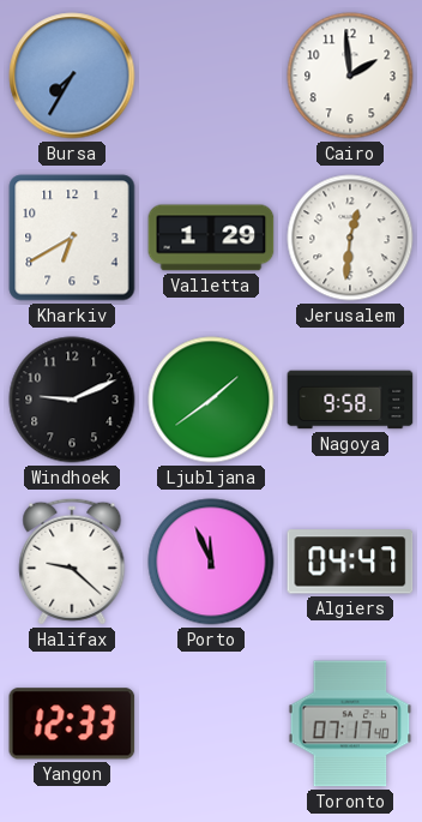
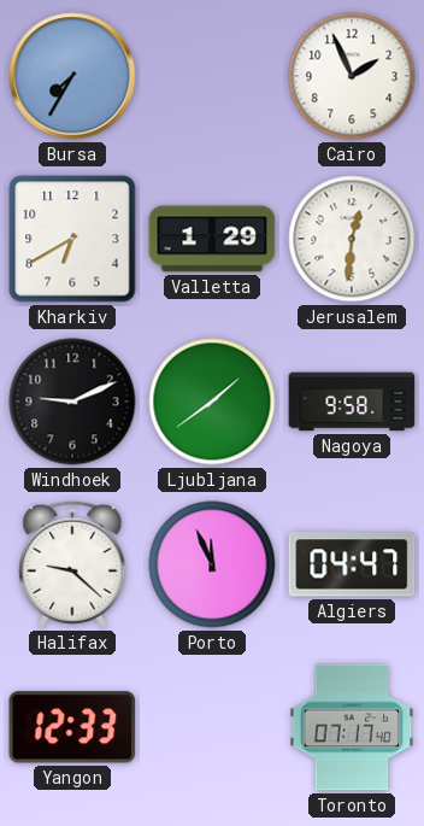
Cairo: 1:59 -> 1:56
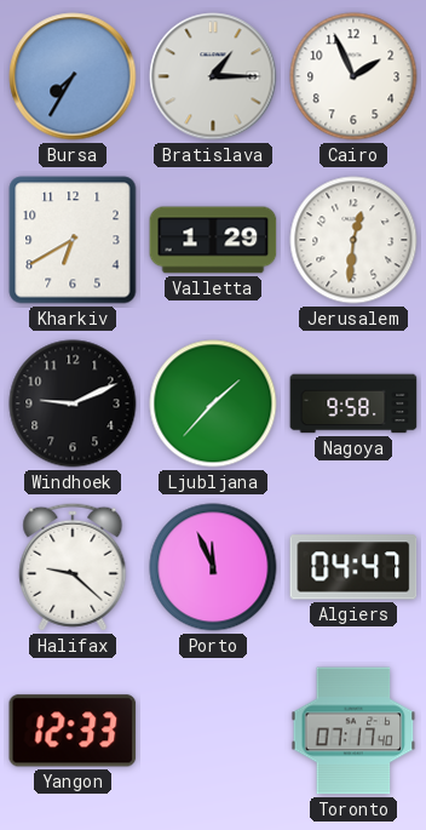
Bratislava: none -> 1:15
Ljubljana: 1:39 -> 1:37
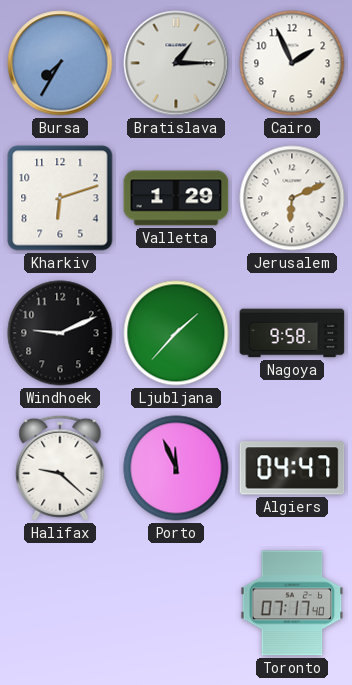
Kharkiv: 6:40 -> 6:12
Jerusalem: 12:31 -> 6:11
Yangon: 12:33 -> none
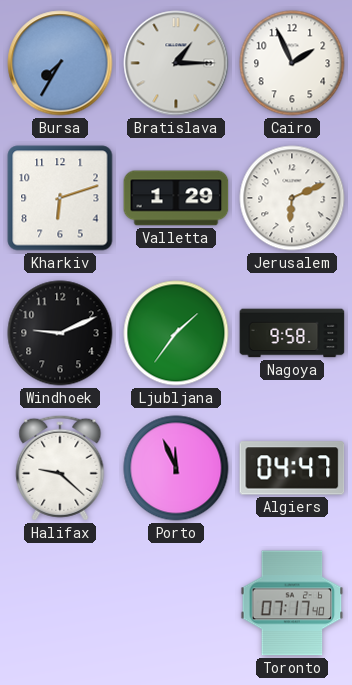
Ljubljana: 1:37 -> 1:36
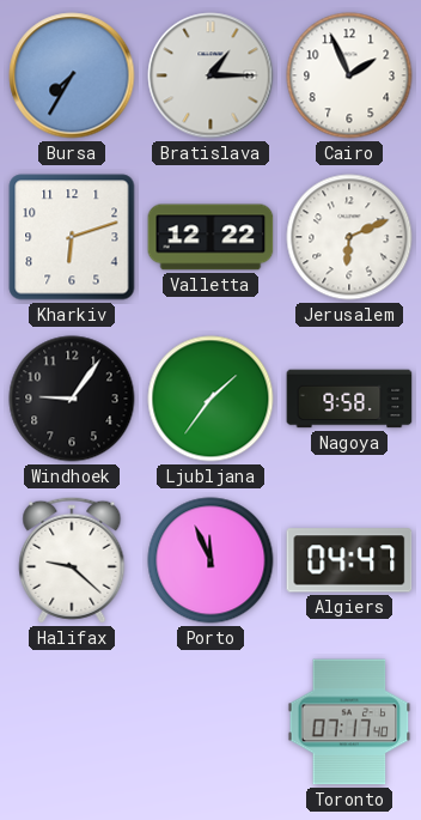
Valletta: 1:29 -> 12:22
Windhoek: 9:11 -> 9:06
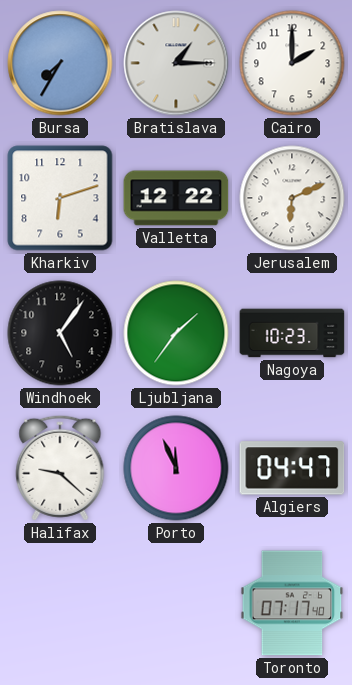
Cairo: 1:56 -> 2:00
Windhoek: 9:06 -> 5:06
Nagoya: 9:58 -> 10:23
